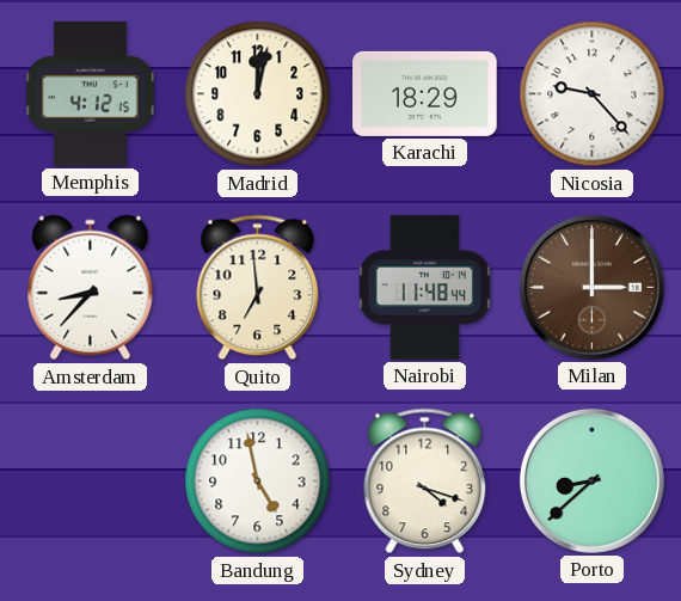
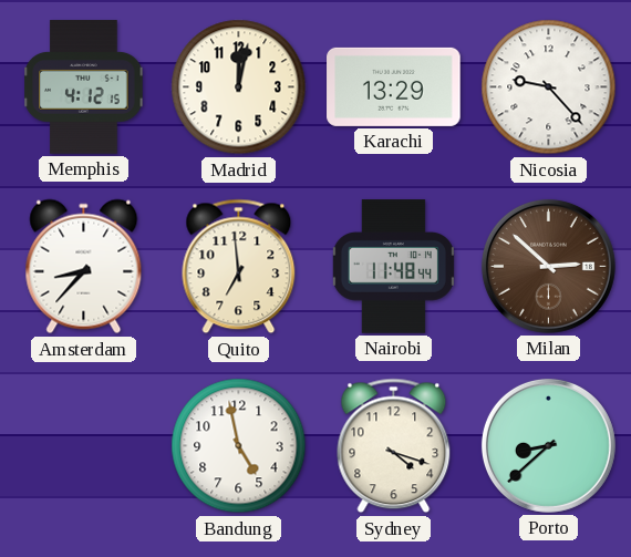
Karachi: 18:29 -> 13:29
Milan: 3:00 -> 2:52
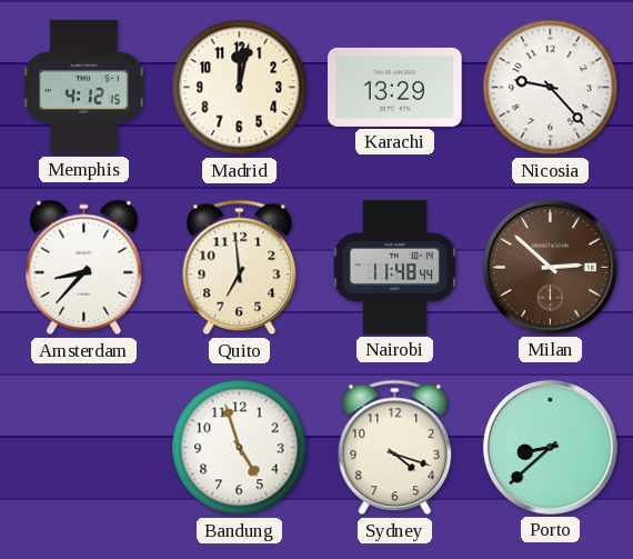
Bandung: 4:58 -> 4:57
